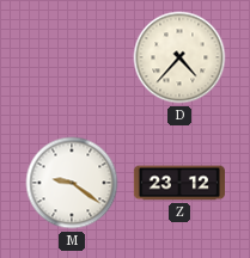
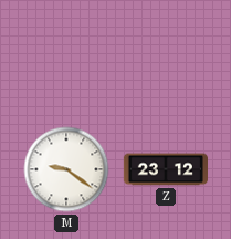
D: 4:37 -> none
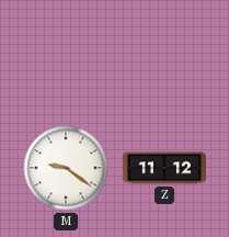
Z: 23:12 -> 11:12
